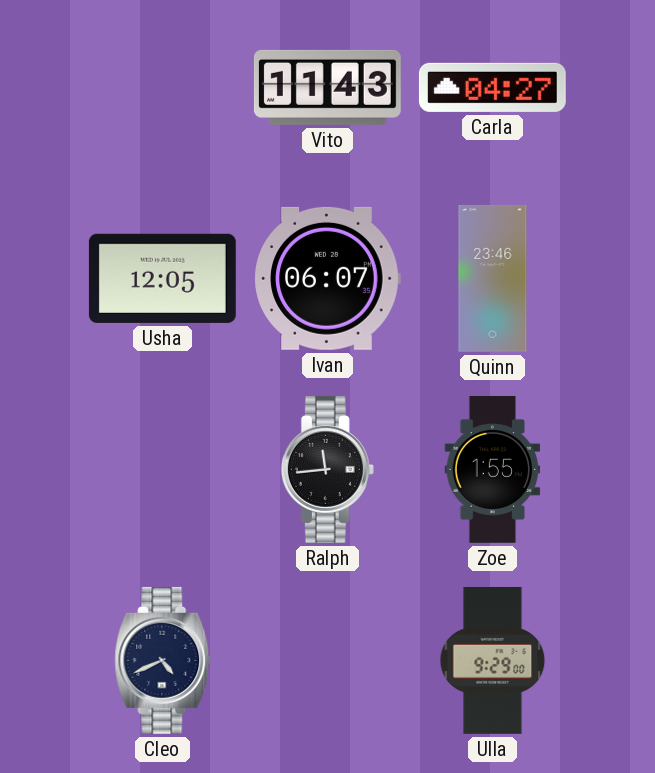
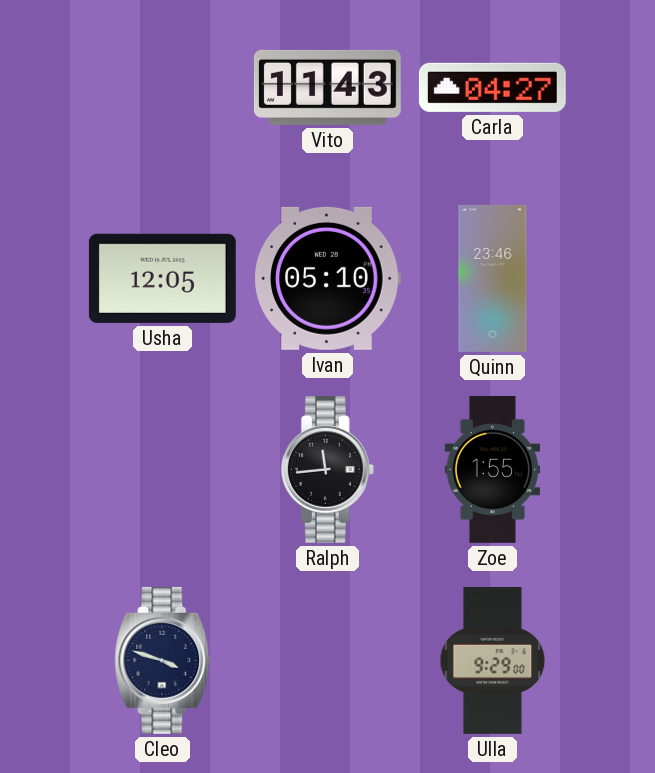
Ivan: 06:07 -> 05:10
Cleo: 4:41 -> 3:48
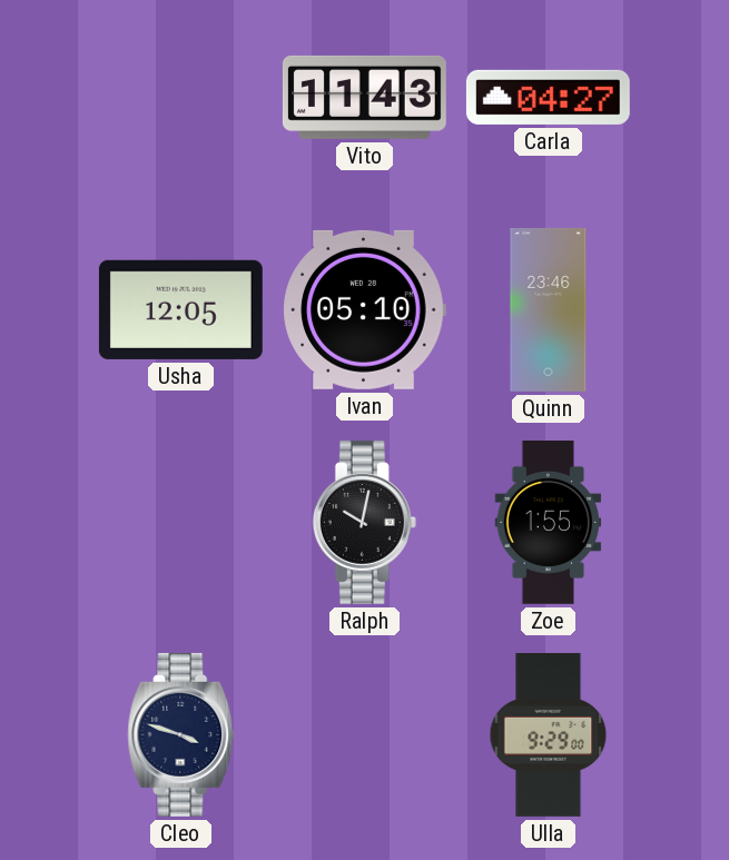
Ralph: 11:44 -> 10:02
